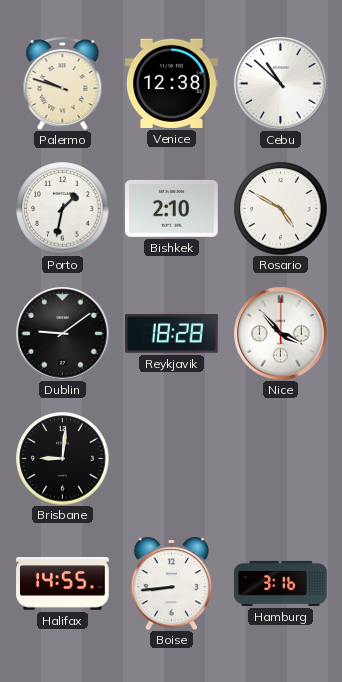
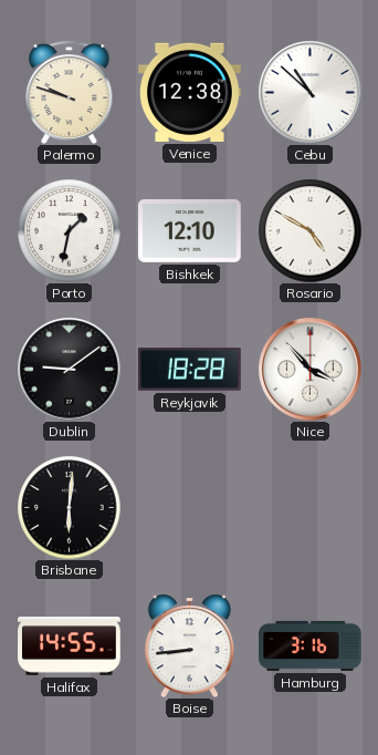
Bishkek: 2:10 -> 12:10
Brisbane: 9:01 -> 6:01
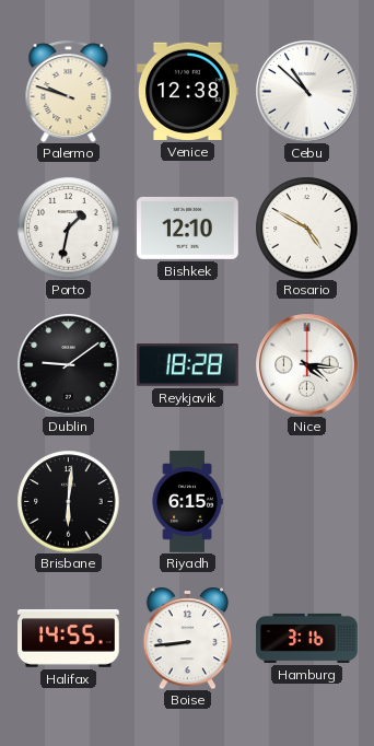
Nice: 3:53 -> 4:16
Riyadh: none -> 6:15
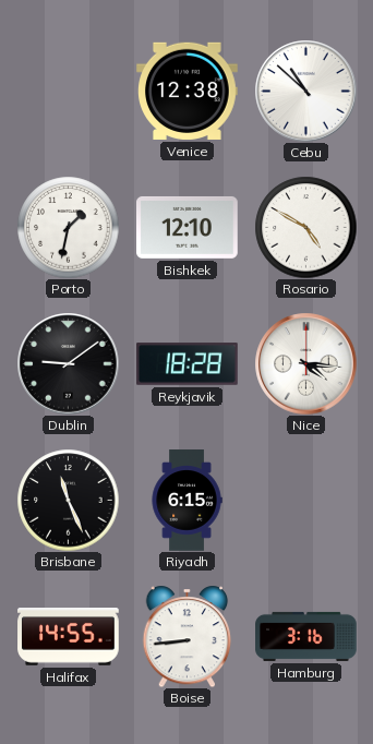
Palermo: 9:48 -> none
Brisbane: 6:01 -> 11:26
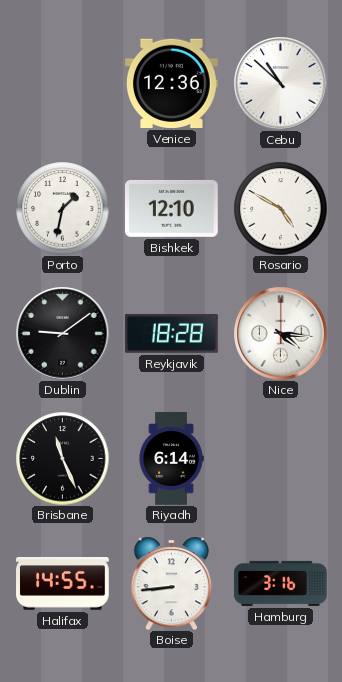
Venice: 12:38 -> 12:36
Riyadh: 6:15 -> 6:14
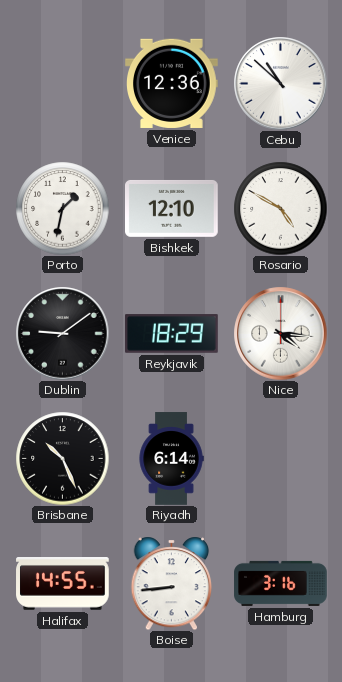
Reykjavik: 18:28 -> 18:29
Brisbane: 11:26 -> 10:26
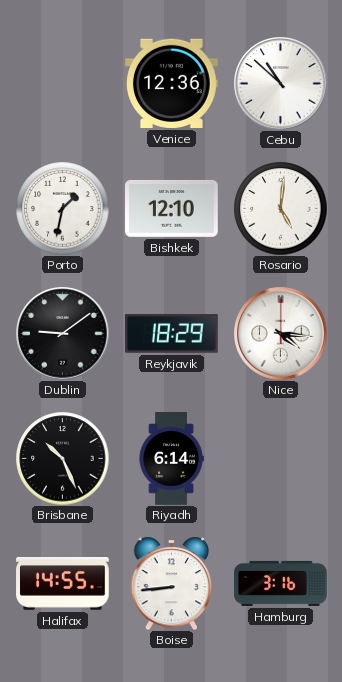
Rosario: 4:50 -> 5:01
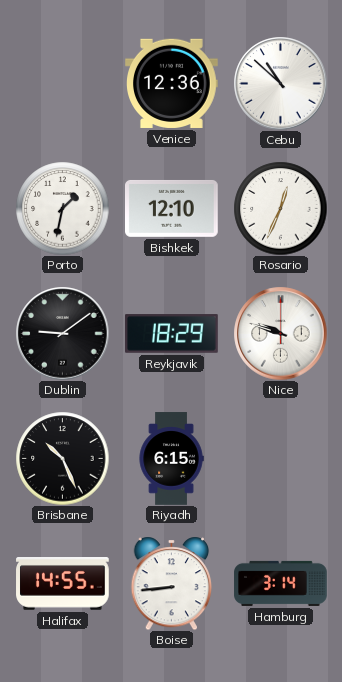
Rosario: 5:01 -> 12:34
Nice: 4:16 -> 9:48
Riyadh: 6:14 -> 6:15
Hamburg: 3:16 -> 3:14
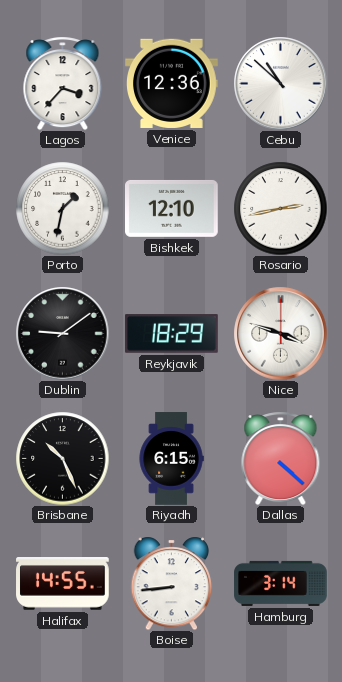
Lagos: none -> 3:37
Rosario: 12:34 -> 2:43
Nice: 9:48 -> 3:48
Dallas: none -> 4:22
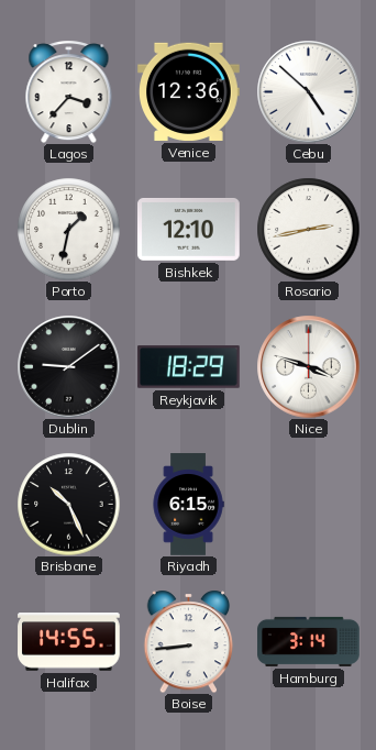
Cebu: 10:52 -> 4:52
Dallas: 4:22 -> none
